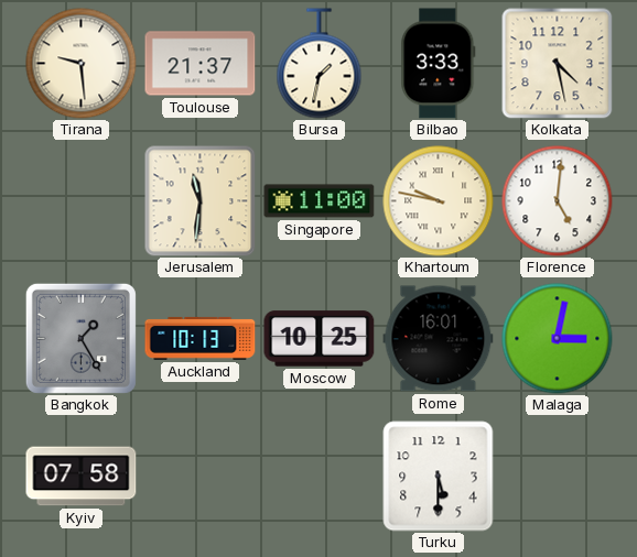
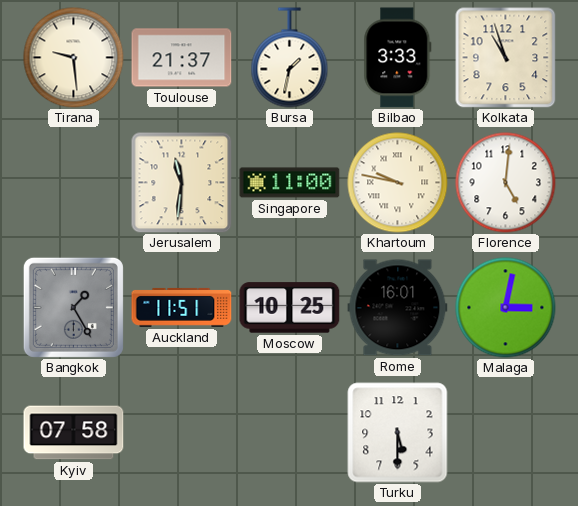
Kolkata: 4:28 -> 10:57
Auckland: 10:13 -> 11:51
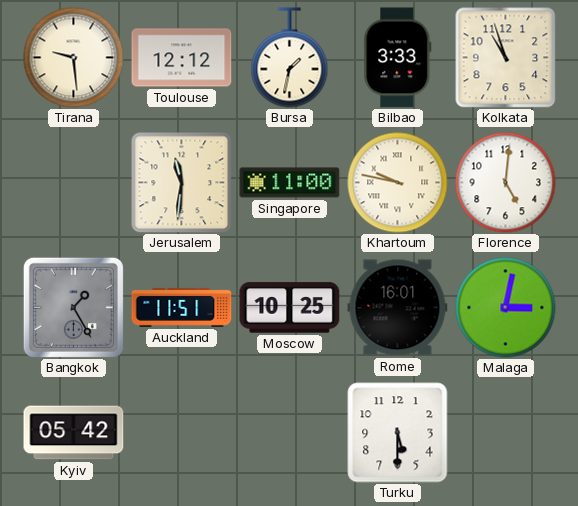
Toulouse: 21:37 -> 12:12
Kyiv: 07:58 -> 05:42
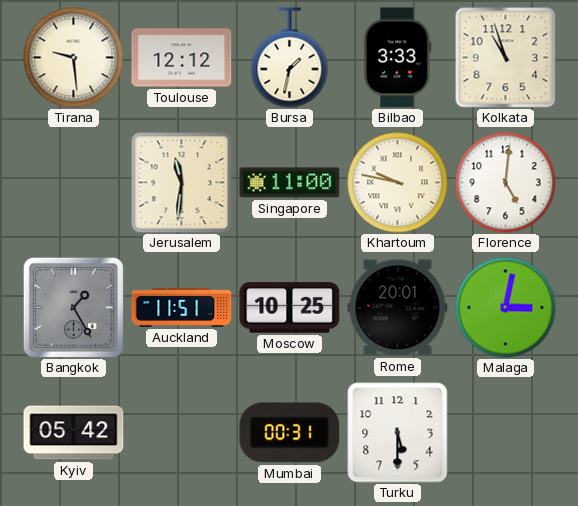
Rome: 16:01 -> 20:01
Mumbai: none -> 00:31
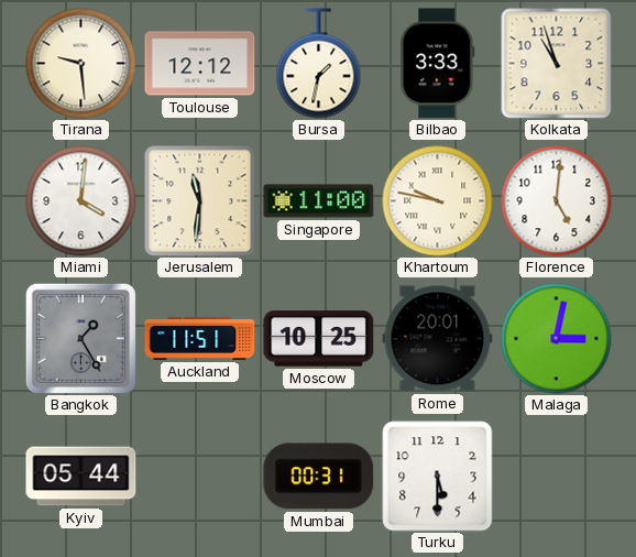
Miami: none -> 4:01
Kyiv: 05:42 -> 05:44
